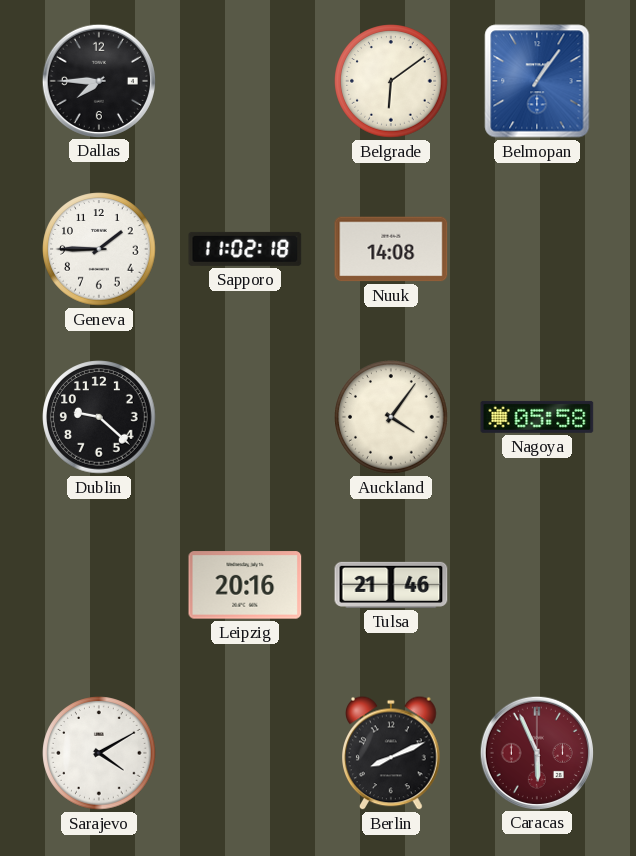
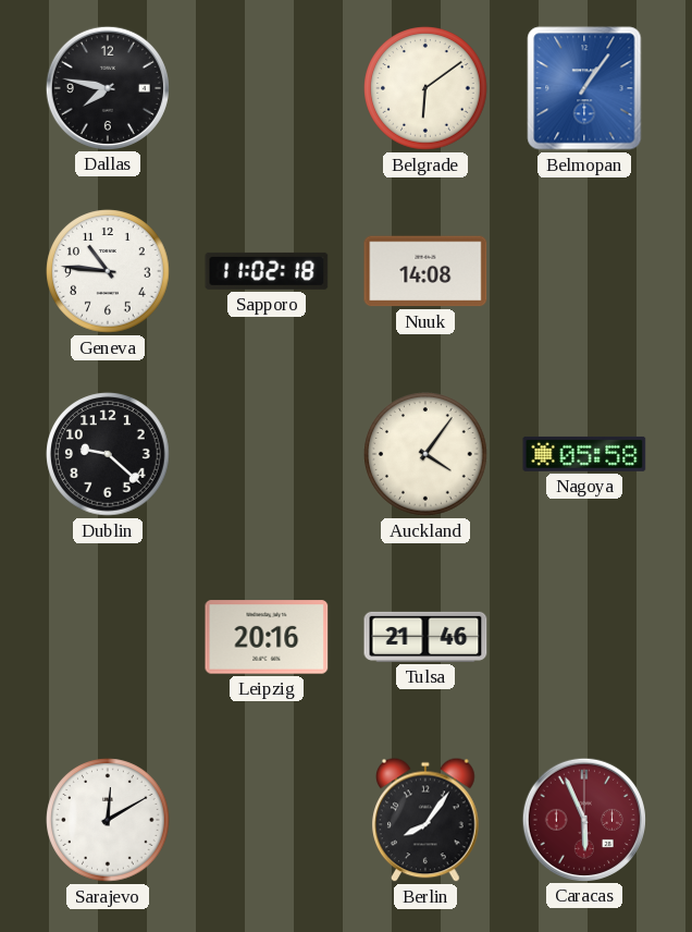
Dallas: 7:45 -> 7:47
Geneva: 1:45 -> 10:46
Sarajevo: 4:10 -> 12:10
Berlin: 8:11 -> 8:06
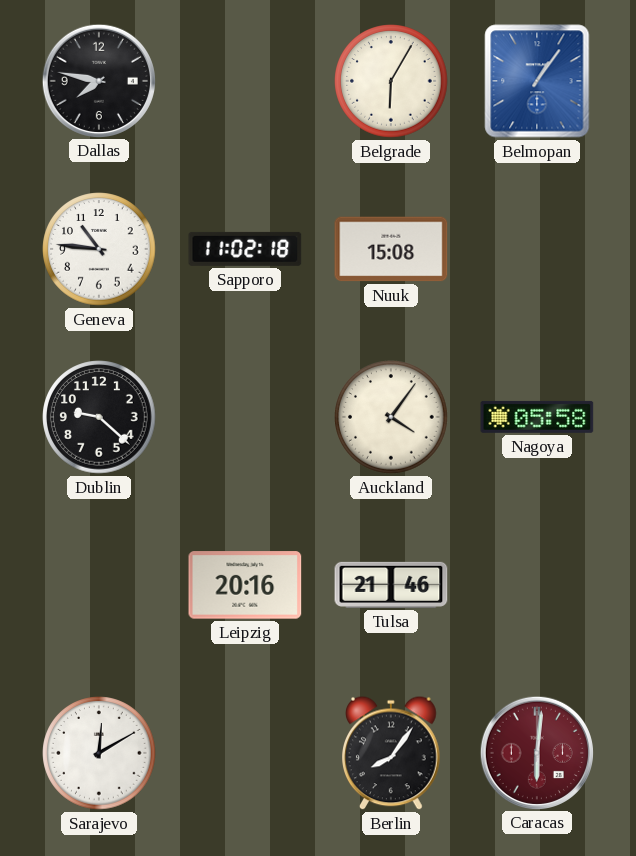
Belgrade: 6:09 -> 6:05
Nuuk: 14:08 -> 15:08
Caracas: 5:56 -> 6:01
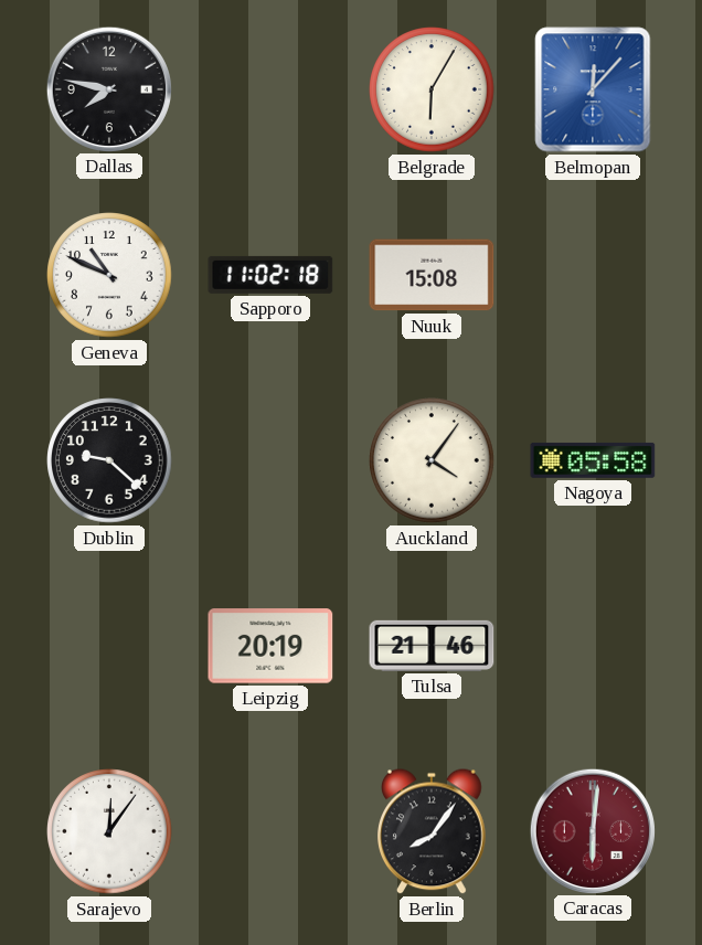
Belmopan: 1:06 -> 12:07
Geneva: 10:46 -> 10:49
Leipzig: 20:16 -> 20:19
Sarajevo: 12:10 -> 12:06
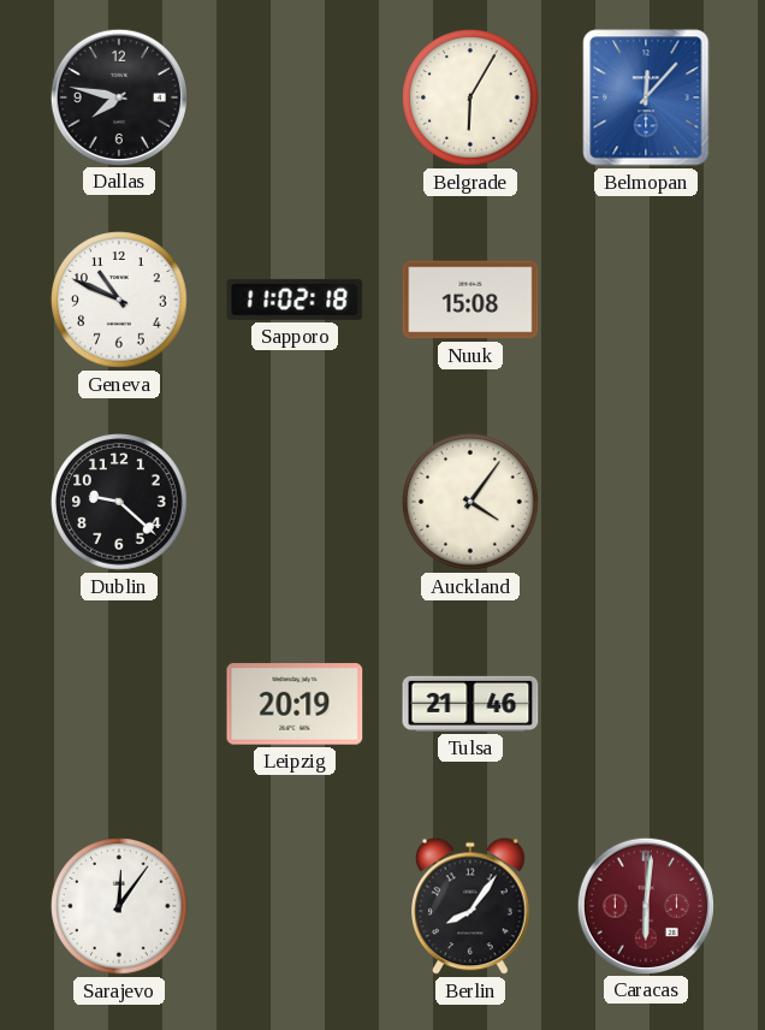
Nagoya: 05:58 -> none
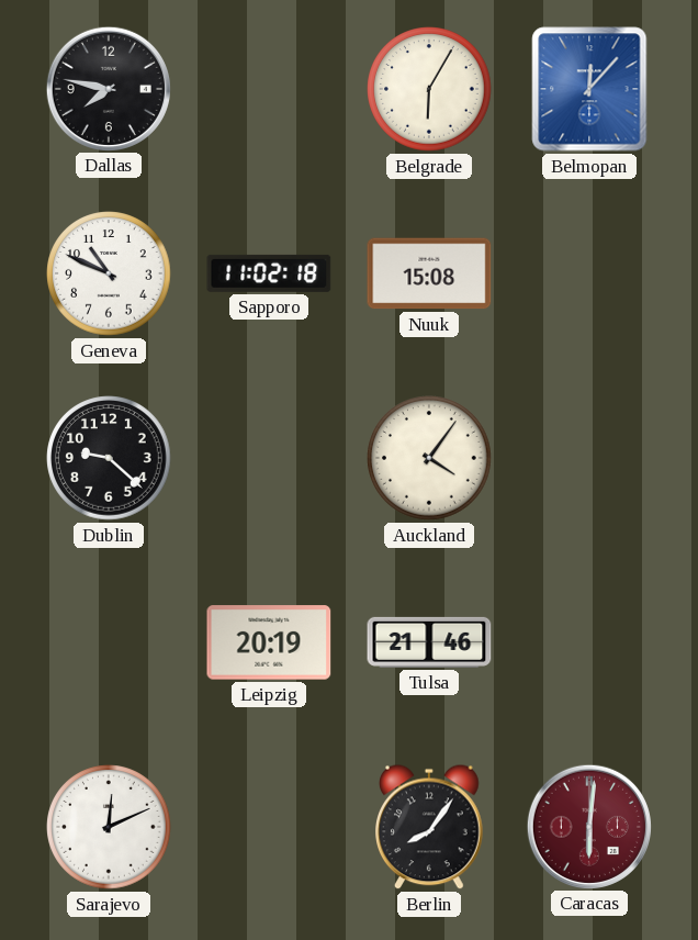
Sarajevo: 12:06 -> 12:11
